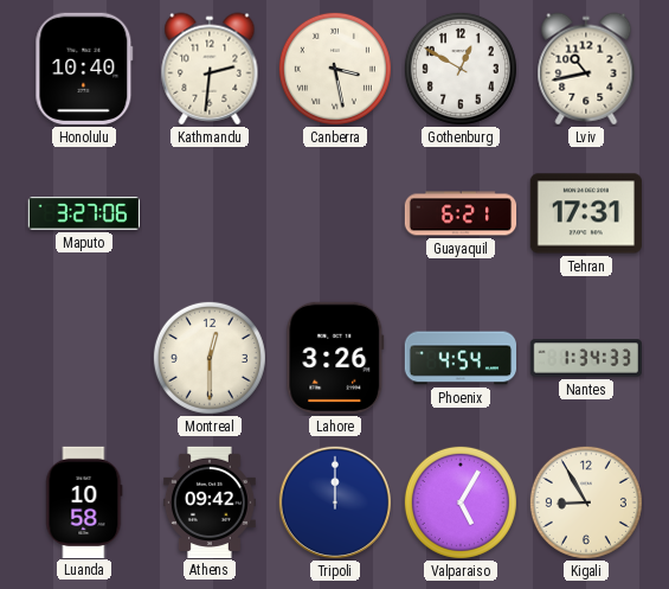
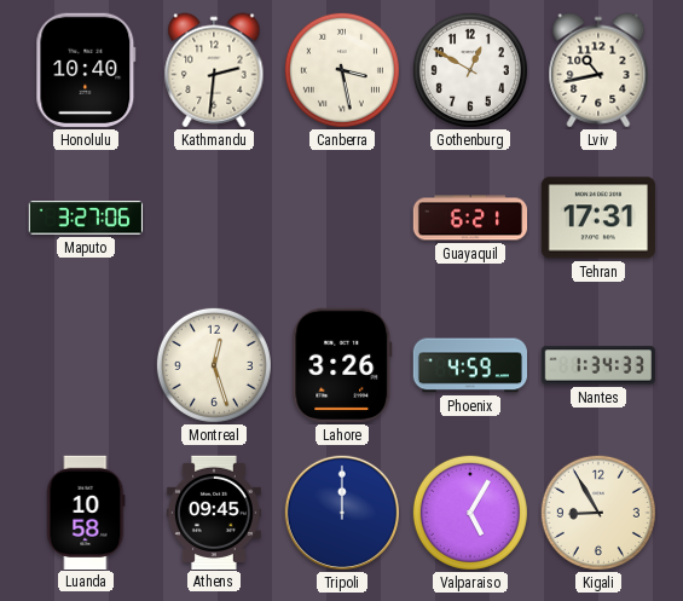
Montreal: 12:30 -> 12:27
Phoenix: 4:54 -> 4:59
Athens: 09:42 -> 09:45
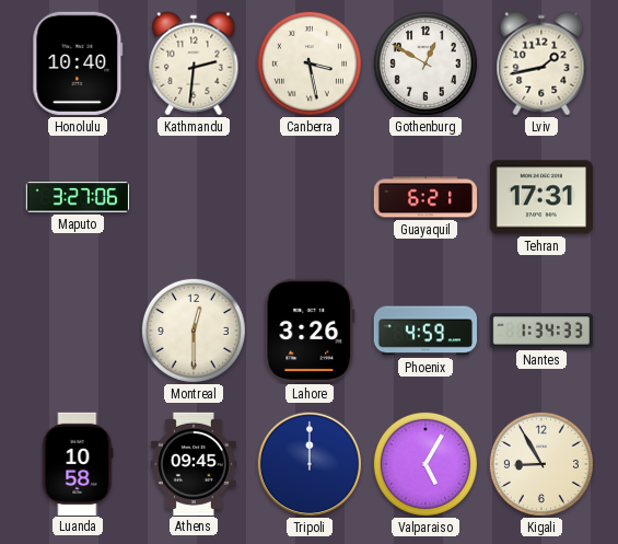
Lviv: 10:43 -> 1:43
Montreal: 12:27 -> 12:30
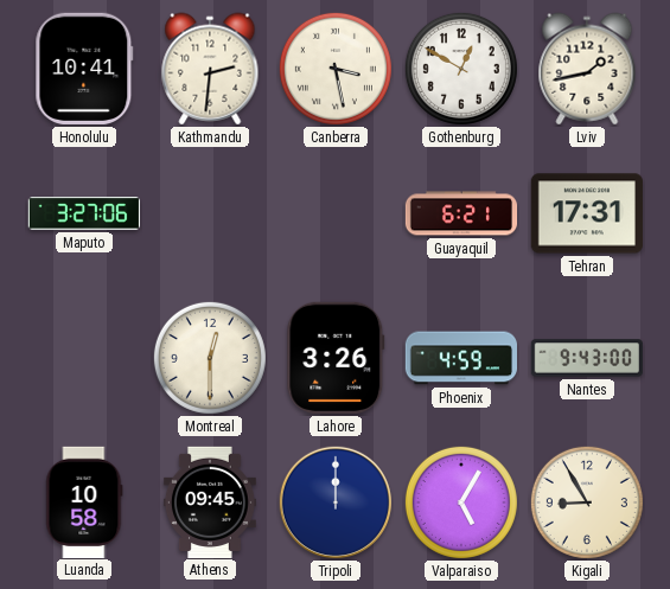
Honolulu: 10:40 -> 10:41
Nantes: 1:34 -> 9:43
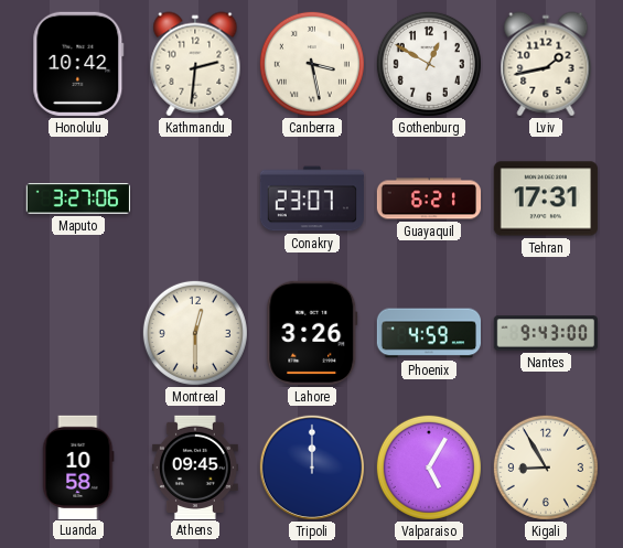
Honolulu: 10:41 -> 10:42
Conakry: none -> 23:07
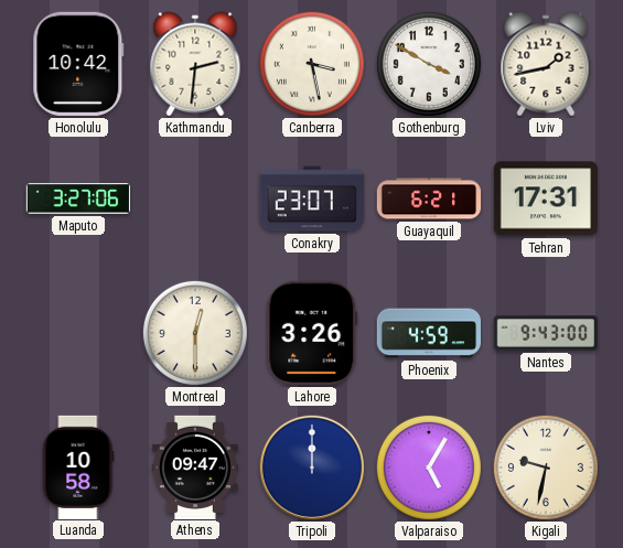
Gothenburg: 12:50 -> 3:50
Athens: 09:45 -> 09:47
Kigali: 8:55 -> 9:32
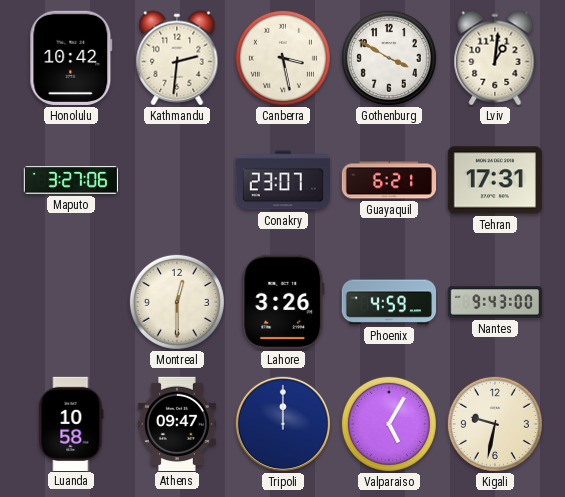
Lviv: 1:43 -> 1:01
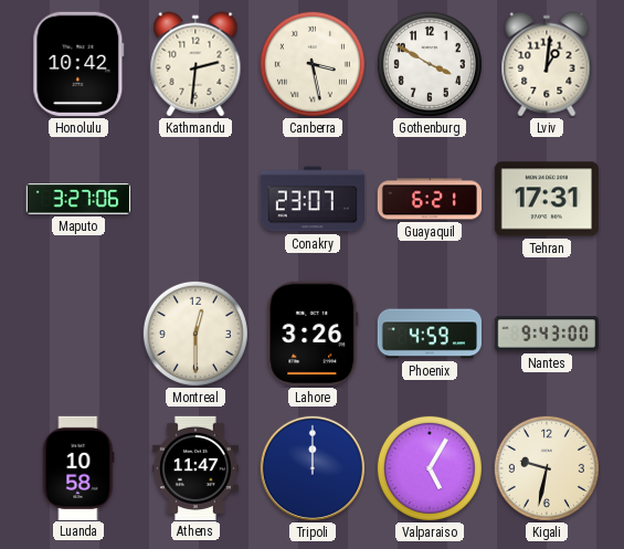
Athens: 09:47 -> 11:47
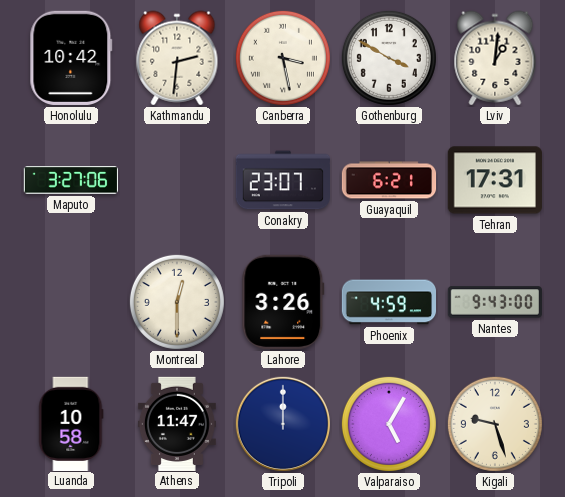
Kigali: 9:32 -> 9:27
